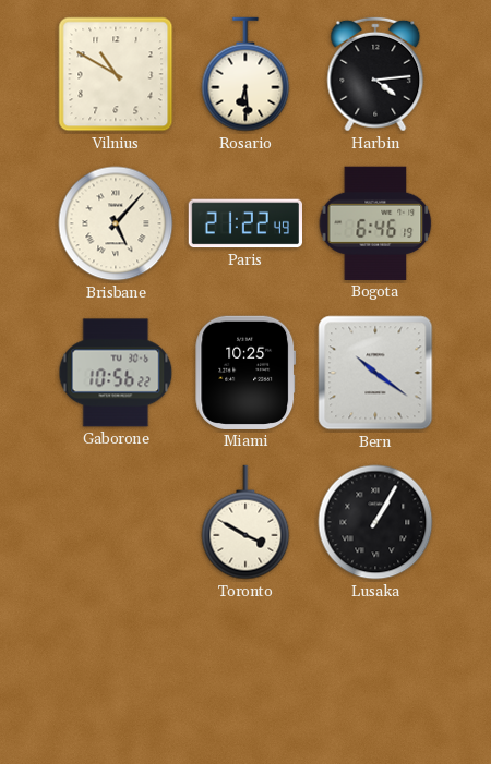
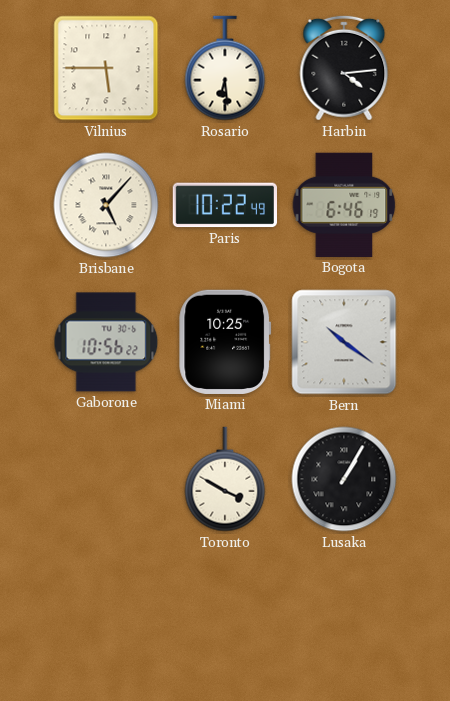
Vilnius: 10:50 -> 5:45
Paris: 21:22 -> 10:22
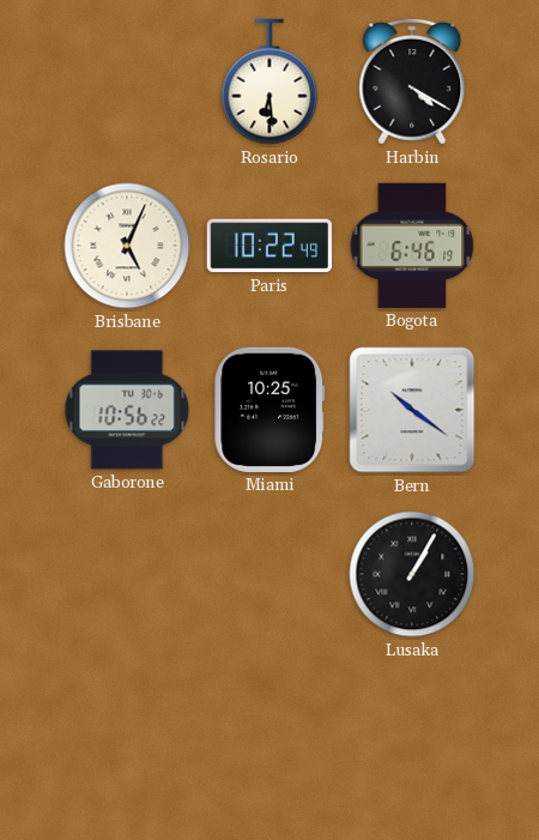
Vilnius: 5:45 -> none
Harbin: 4:14 -> 4:20
Brisbane: 5:07 -> 5:04
Toronto: 3:50 -> none
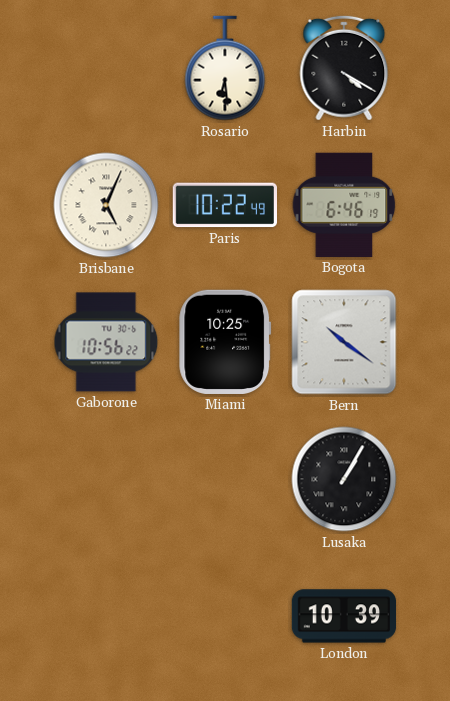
London: none -> 10:39
